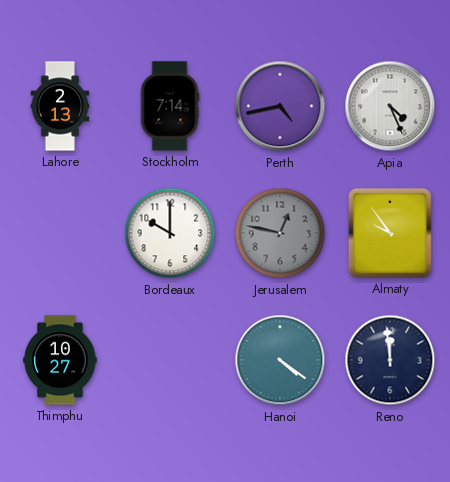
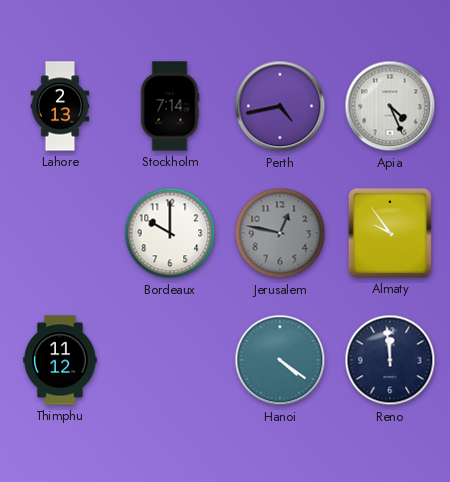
Thimphu: 10:27 -> 11:12
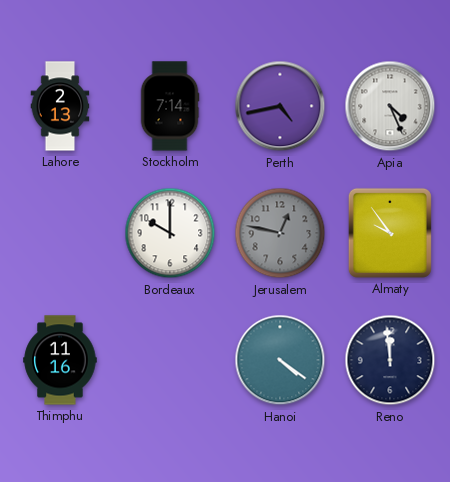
Thimphu: 11:12 -> 11:16
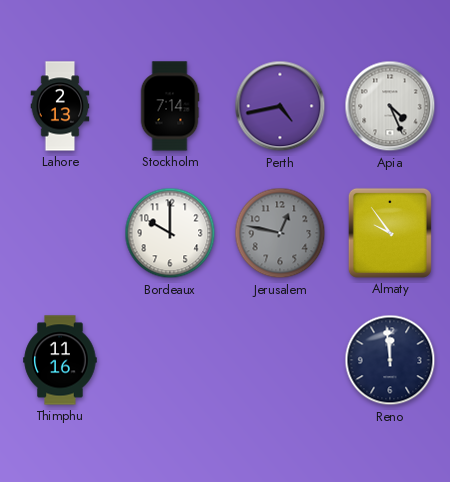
Hanoi: 4:21 -> none
